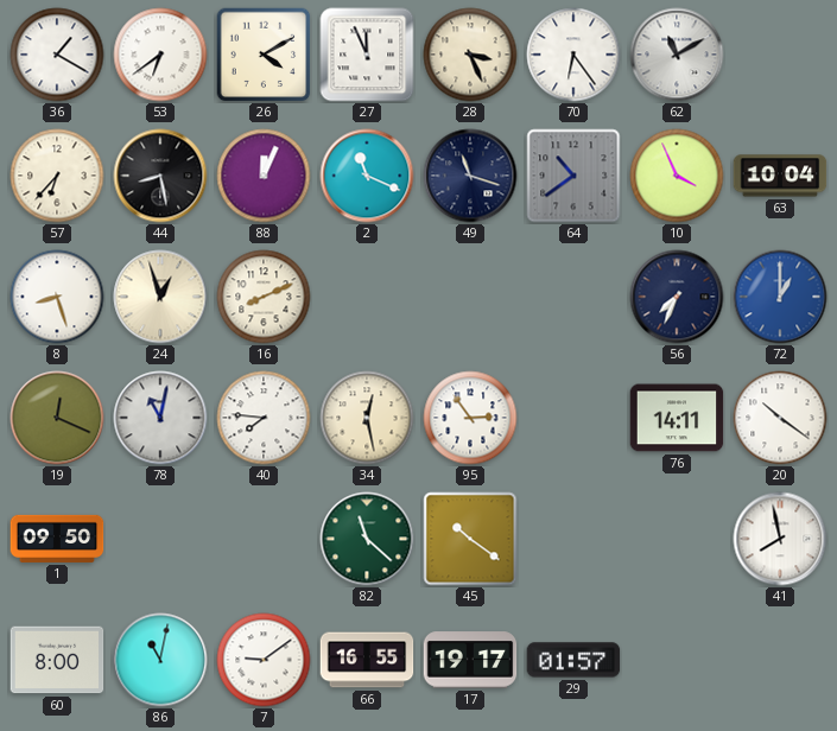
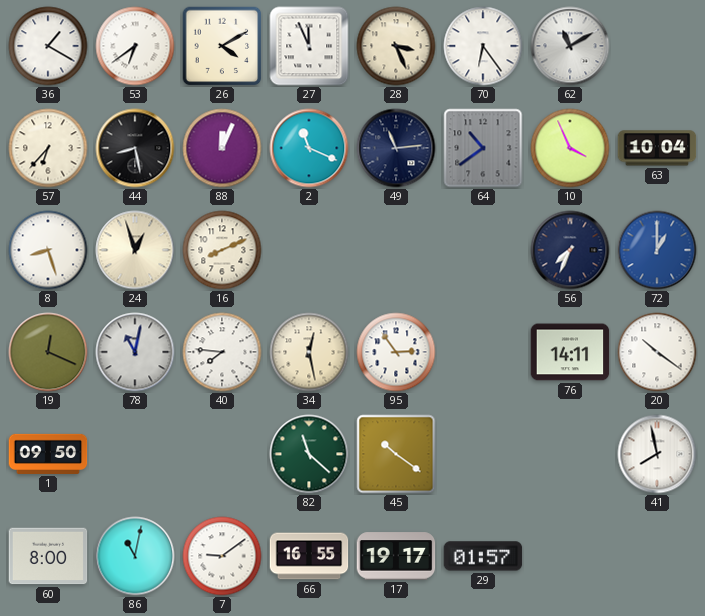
49: 11:18 -> 11:14
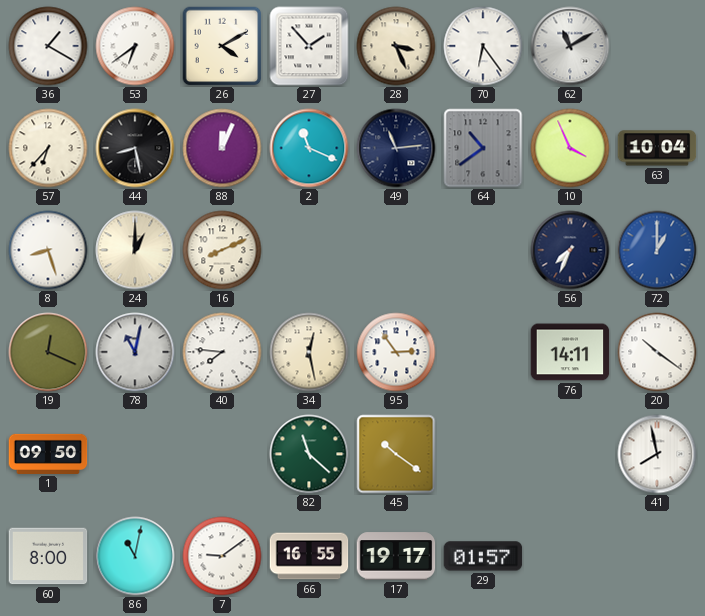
27: 11:56 -> 1:53
24: 12:57 -> 1:00
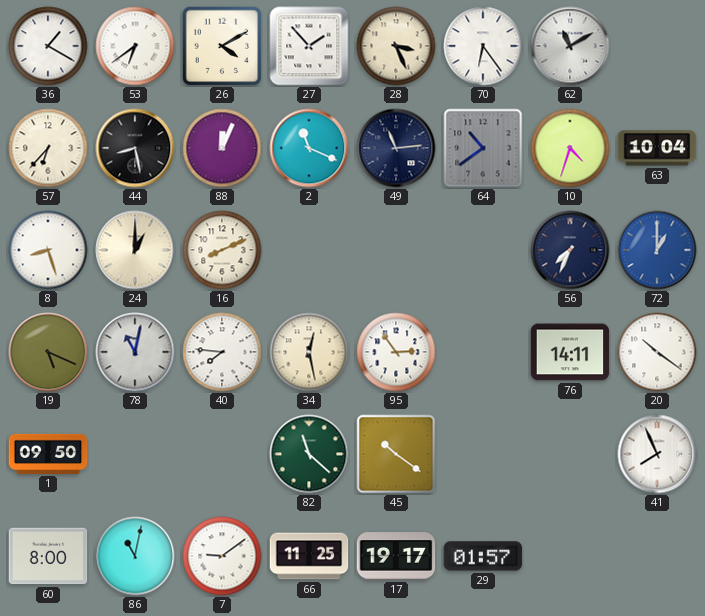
10: 3:56 -> 4:33
19: 12:19 -> 5:19
41: 7:58 -> 7:56
66: 16:55 -> 11:25
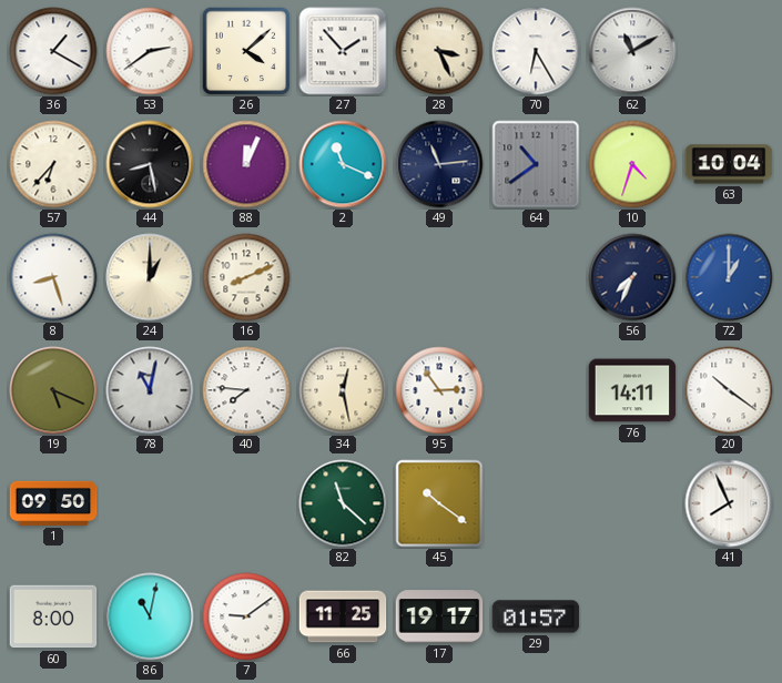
53: 6:39 -> 2:39
26: 4:10 -> 4:08
70: 6:24 -> 6:25
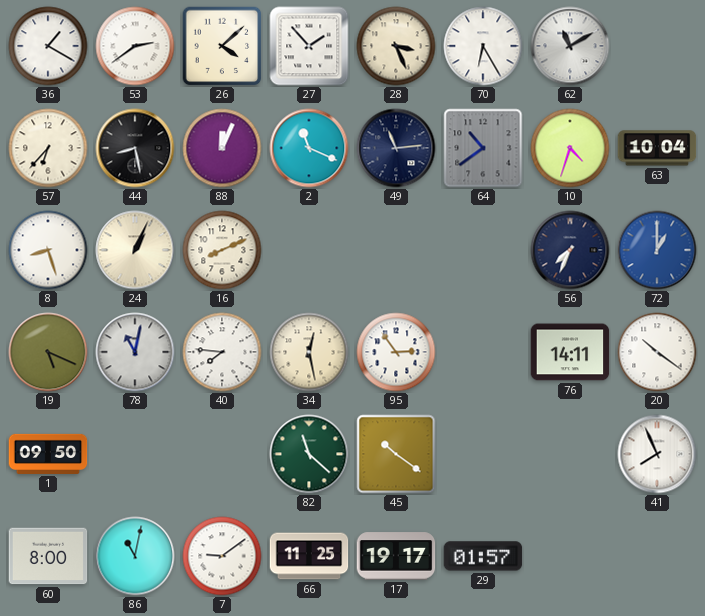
24: 1:00 -> 1:04
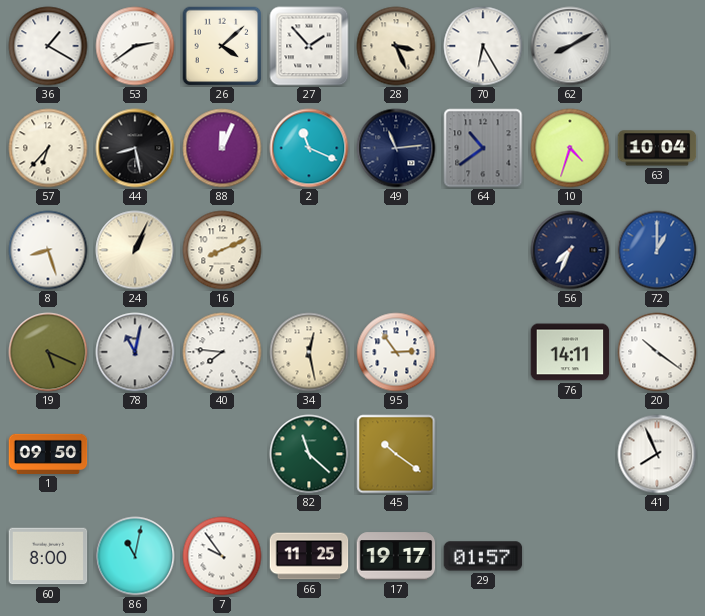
62: 11:10 -> 8:10
7: 9:09 -> 9:54
